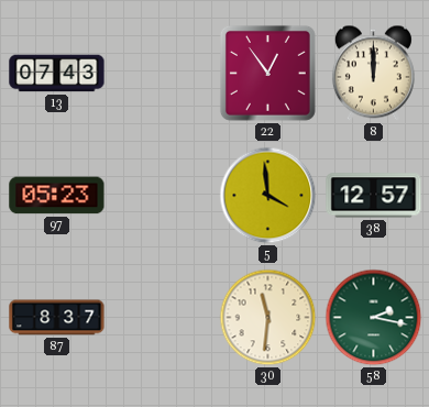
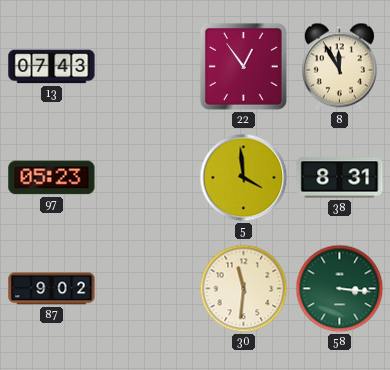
8: 12:00 -> 11:55
38: 12:57 -> 8:31
87: 8:37 -> 9:02
58: 2:17 -> 3:16
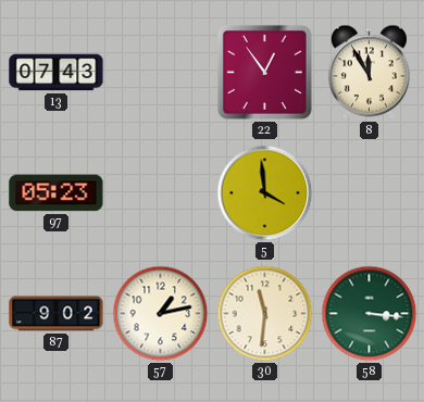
38: 8:31 -> none
57: none -> 1:13
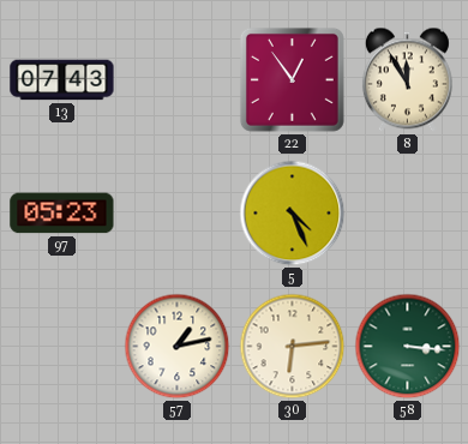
5: 3:59 -> 4:26
87: 9:02 -> none
30: 11:31 -> 6:14
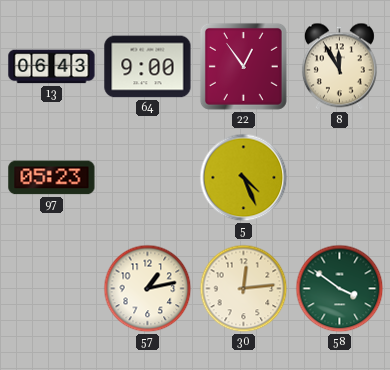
13: 07:43 -> 06:43
64: none -> 9:00
30: 6:14 -> 12:14
58: 3:16 -> 3:51
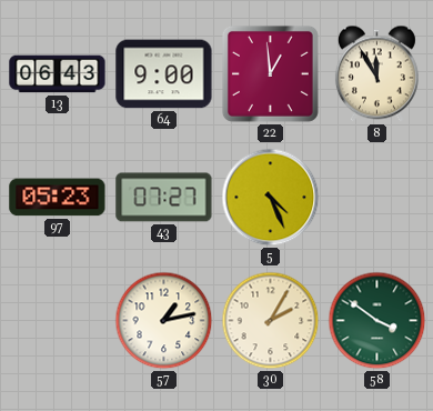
22: 12:54 -> 12:59
43: none -> 07:27
30: 12:14 -> 2:05
